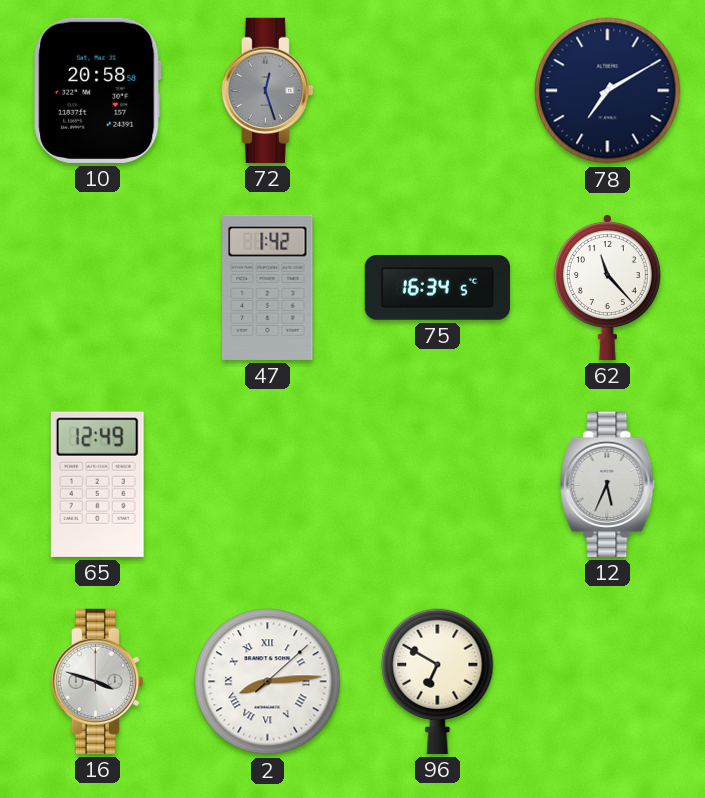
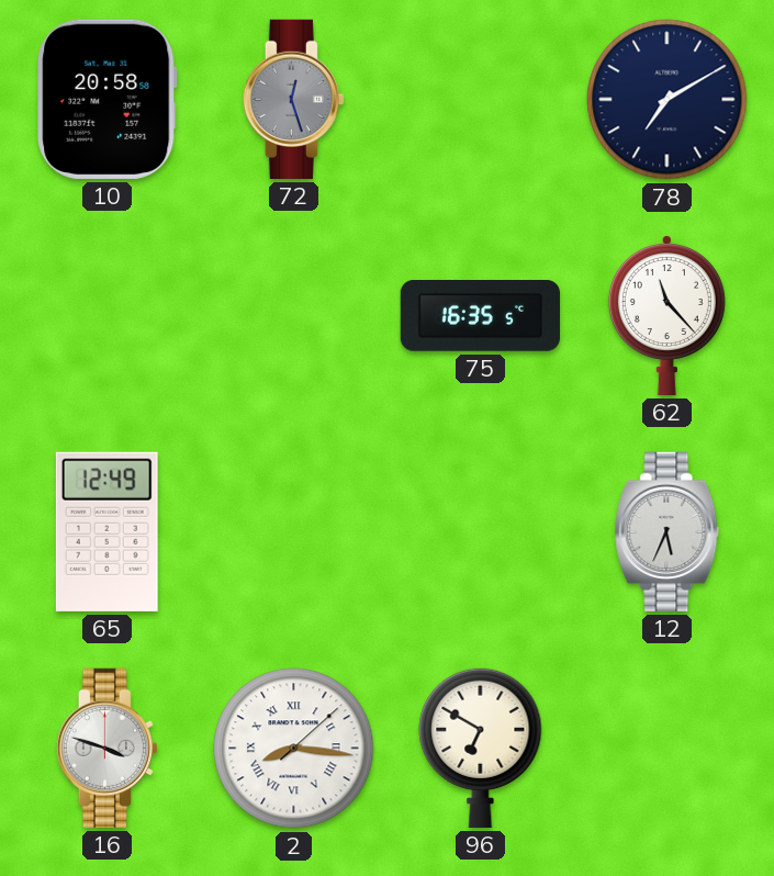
47: 1:42 -> none
75: 16:34 -> 16:35
2: 8:14 -> 8:16
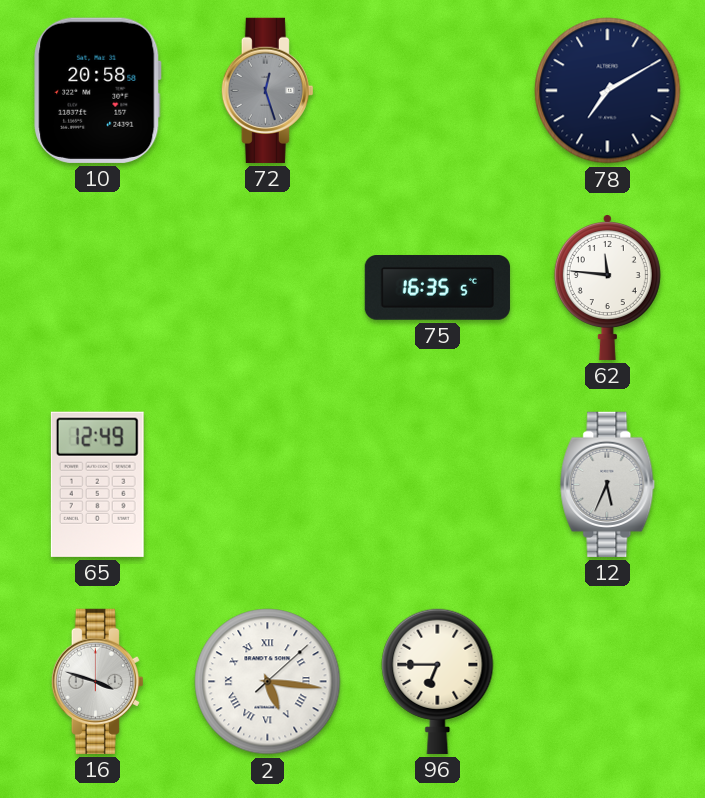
62: 11:23 -> 11:46
2: 8:16 -> 5:16
96: 6:50 -> 6:45
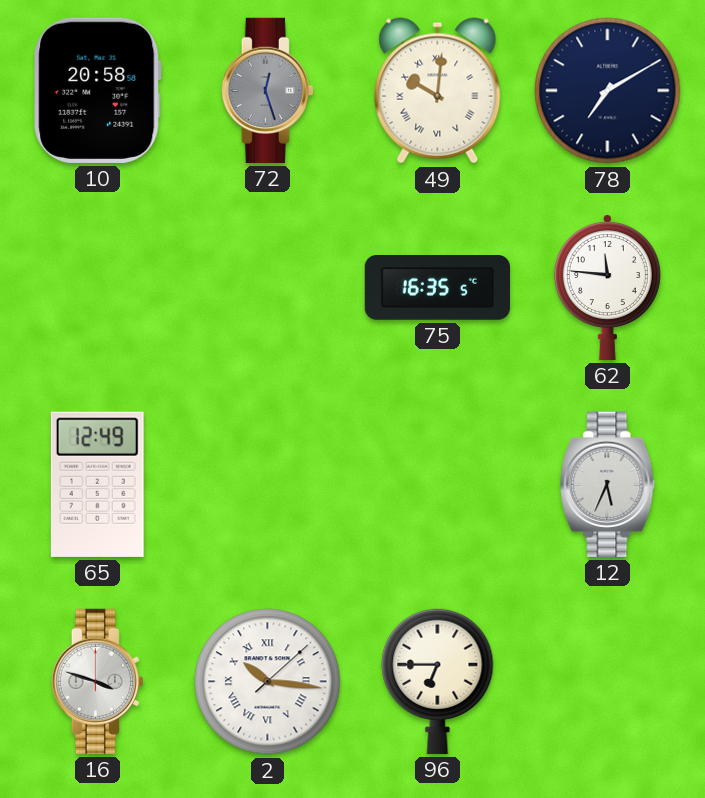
49: none -> 10:01
2: 5:16 -> 10:16
